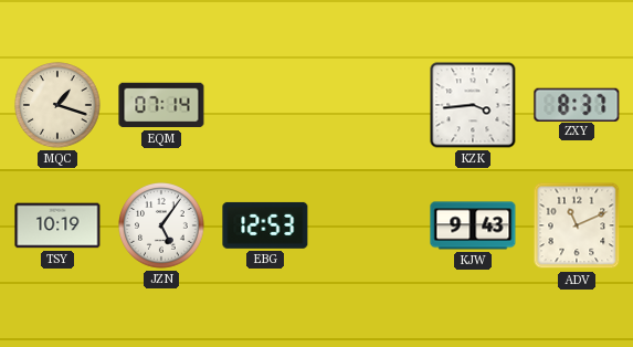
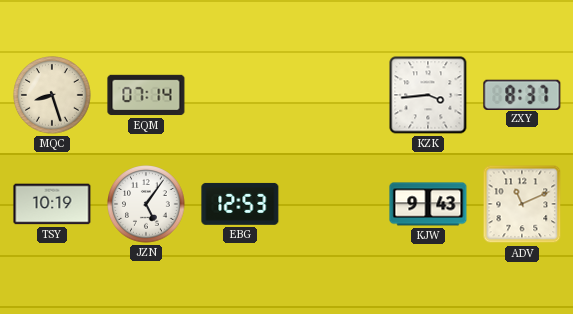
MQC: 1:18 -> 8:27
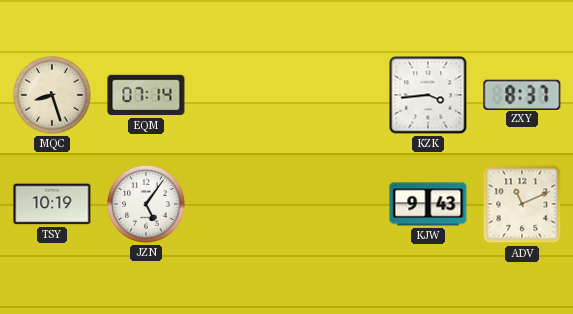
EBG: 12:53 -> none
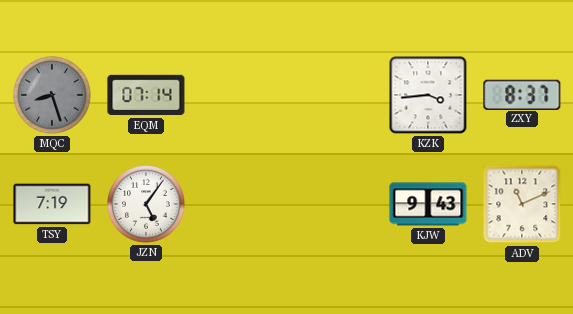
MQC dial: cream -> grey
TSY: 10:19 -> 7:19
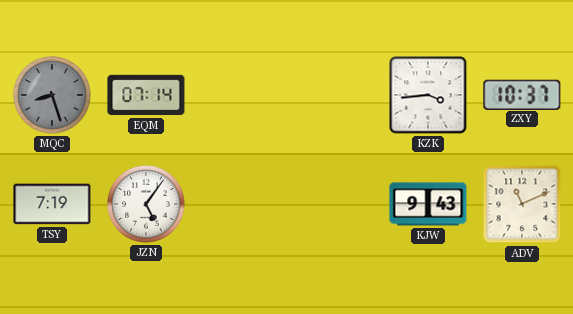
ZXY: 8:37 -> 10:37
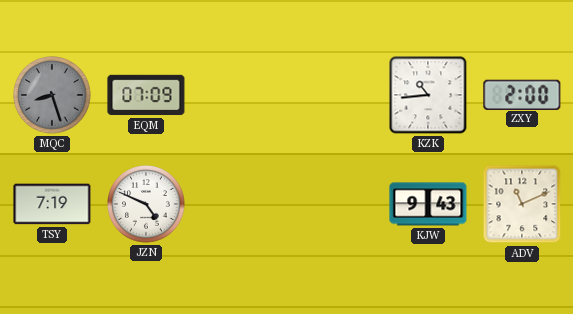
EQM: 07:14 -> 07:09
KZK: 3:44 -> 10:44
ZXY: 10:37 -> 2:00
JZN: 5:06 -> 4:49
